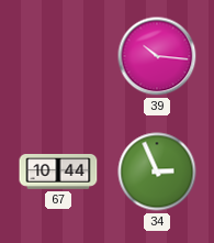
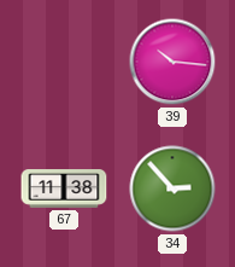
67: 10:44 -> 11:38
34: 2:56 -> 2:53
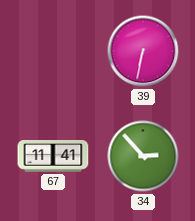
39: 10:16 -> 6:32
67: 11:38 -> 11:41
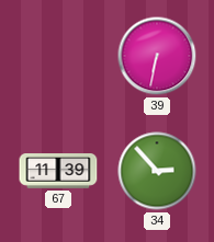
67: 11:41 -> 11:39
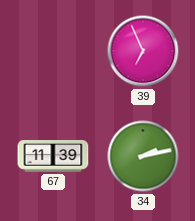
39: 6:32 -> 6:56
34: 2:53 -> 2:13
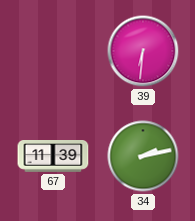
39: 6:56 -> 6:31
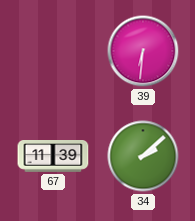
34: 2:13 -> 2:08
